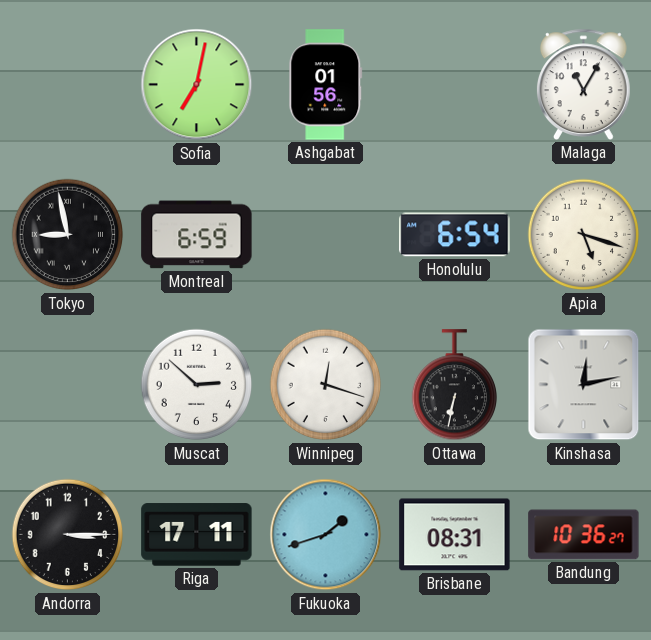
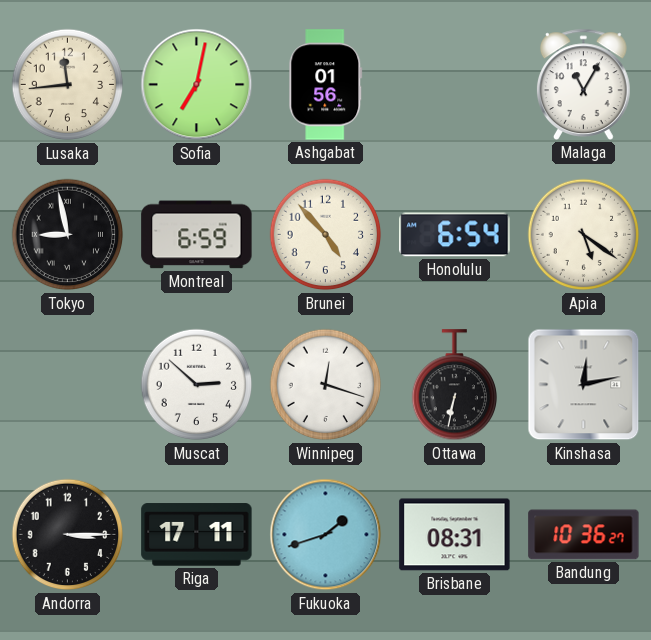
Lusaka: none -> 11:44
Brunei: none -> 4:53
Apia: 5:18 -> 5:21
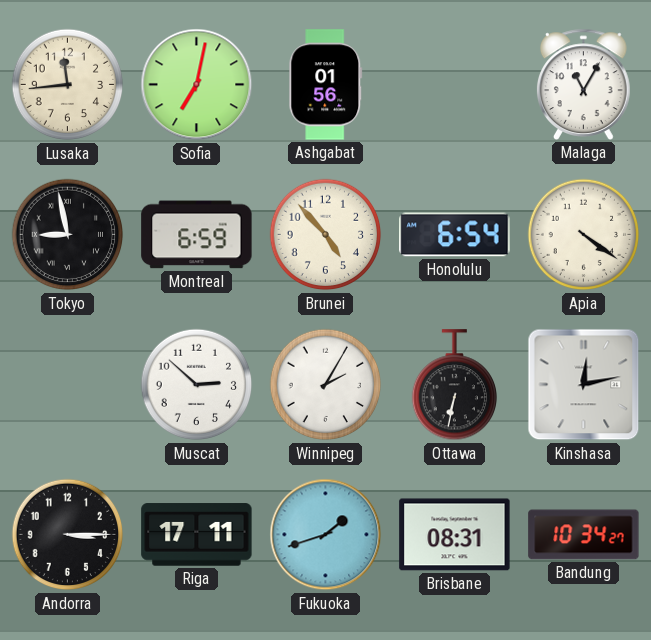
Apia: 5:21 -> 4:21
Winnipeg: 12:18 -> 2:05
Bandung: 10:36 -> 10:34
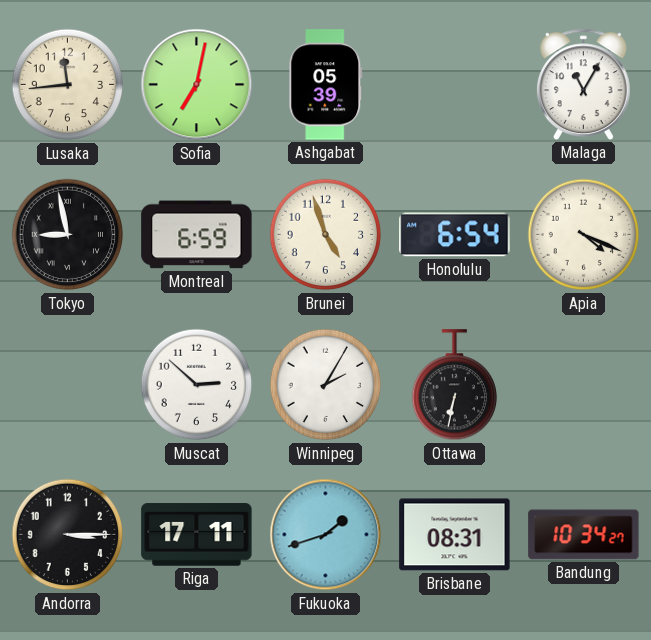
Ashgabat: 01:56 -> 05:39
Brunei: 4:53 -> 4:57
Apia: 4:21 -> 4:19
Kinshasa: 12:13 -> none
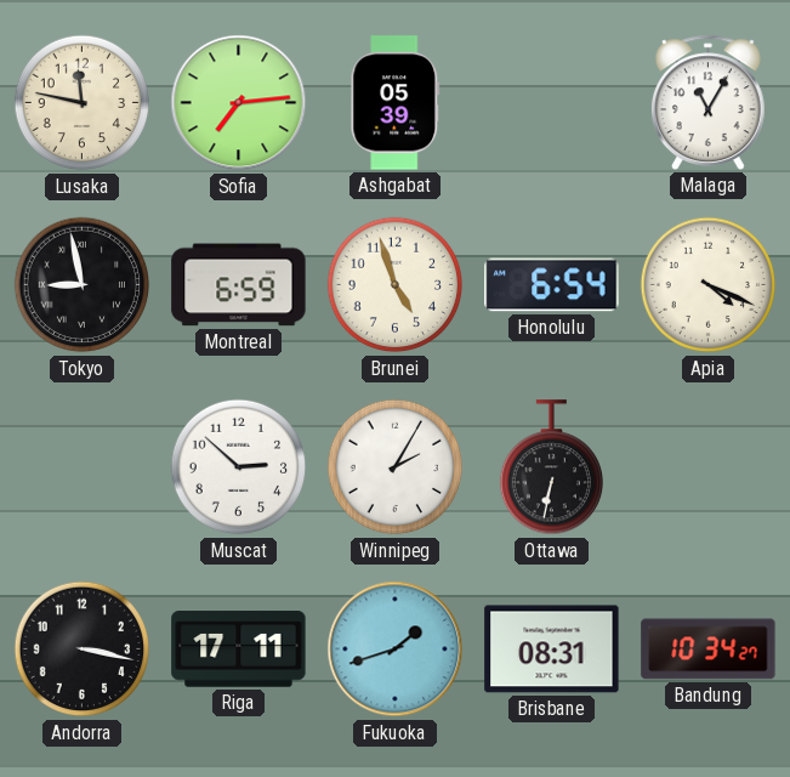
Lusaka: 11:44 -> 11:47
Sofia: 7:02 -> 7:14
Andorra: 3:15 -> 3:17
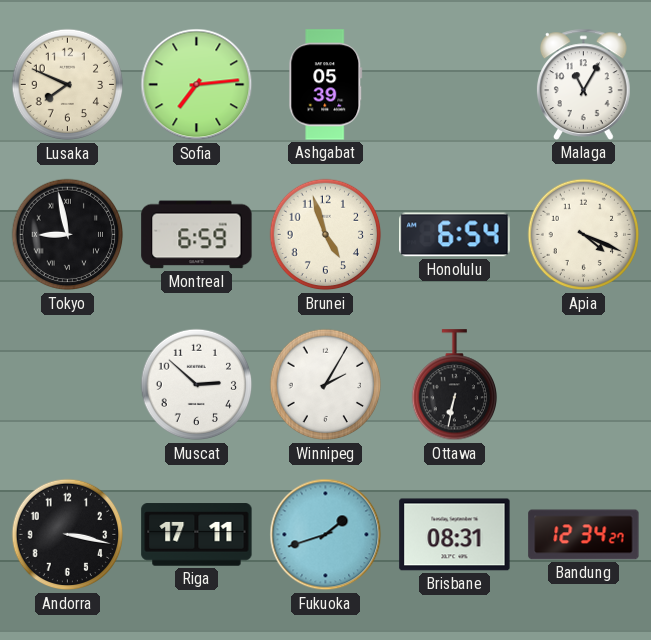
Lusaka: 11:47 -> 7:49
Bandung: 10:34 -> 12:34
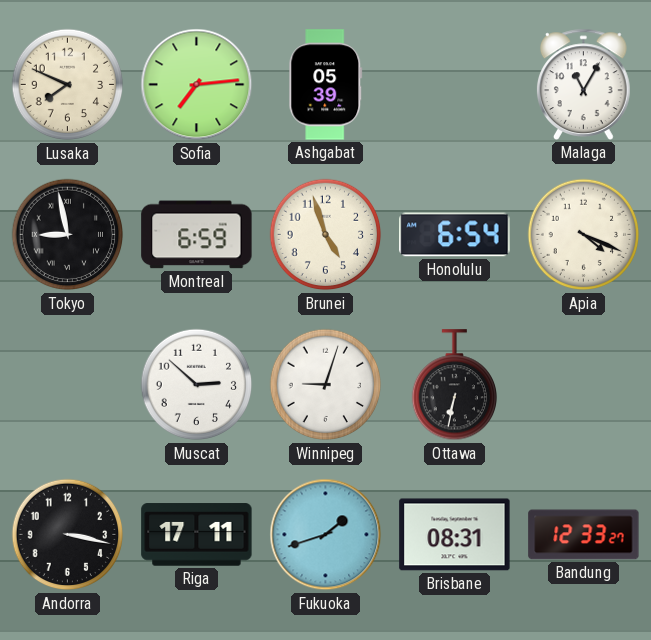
Winnipeg: 2:05 -> 9:03
Bandung: 12:34 -> 12:33
